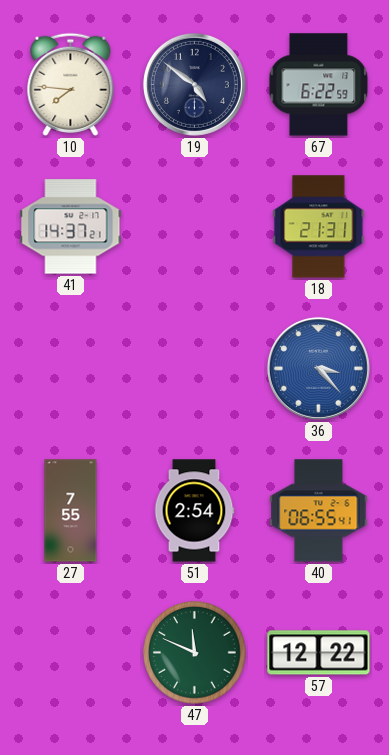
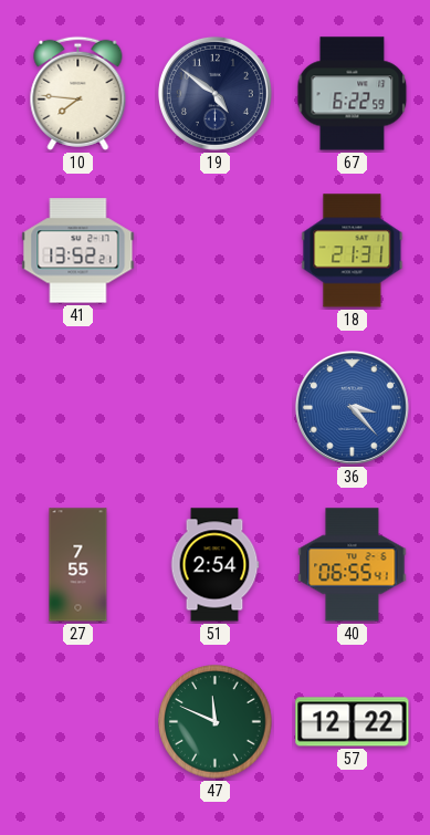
41: 14:37 -> 13:52
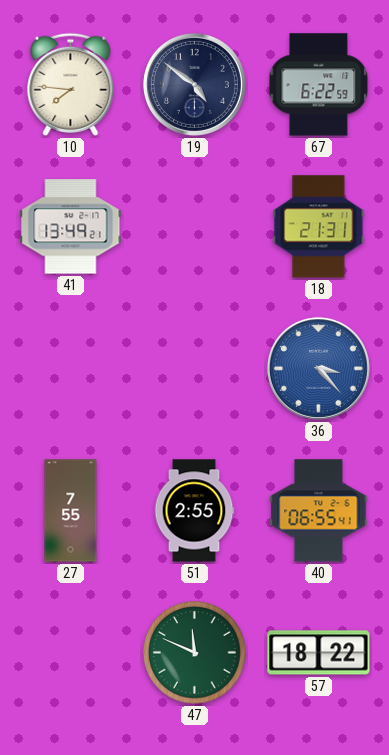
41: 13:52 -> 13:49
51: 2:54 -> 2:55
57: 12:22 -> 18:22
